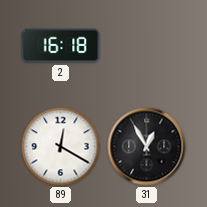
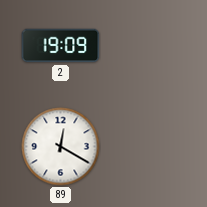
2: 16:18 -> 19:09
31: 12:55 -> none
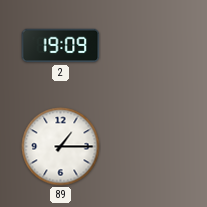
89: 12:20 -> 1:15
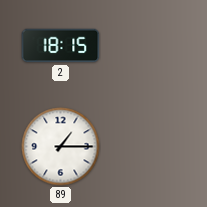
2: 19:09 -> 18:15
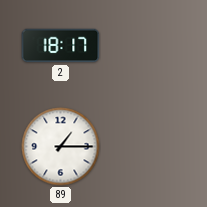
2: 18:15 -> 18:17
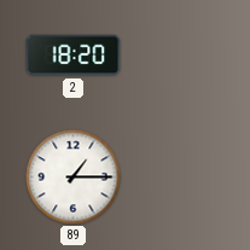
2: 18:17 -> 18:20
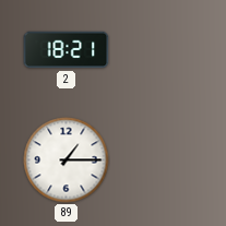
2: 18:20 -> 18:21
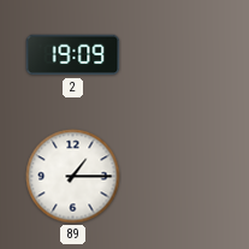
2: 18:21 -> 19:09
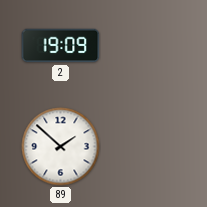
89: 1:15 -> 1:52
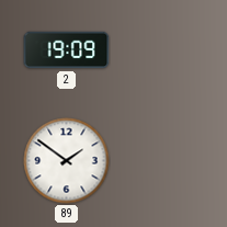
89: 1:52 -> 1:51
